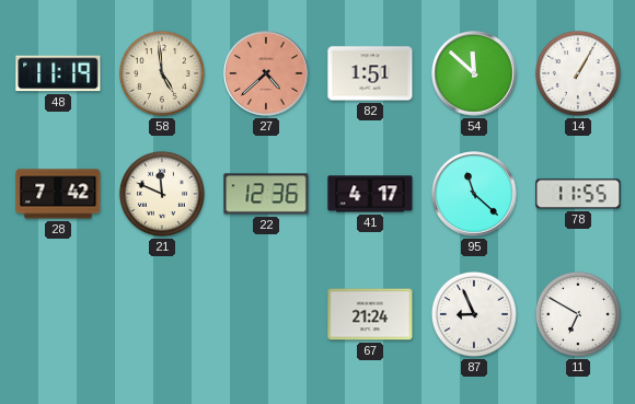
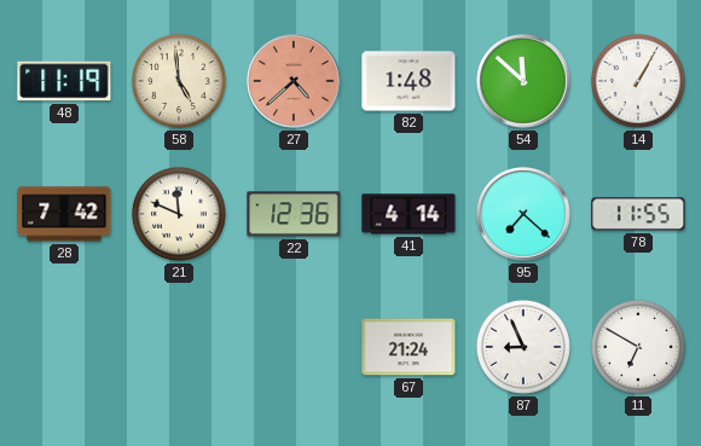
82: 1:51 -> 1:48
41: 4:17 -> 4:14
95: 11:22 -> 7:22
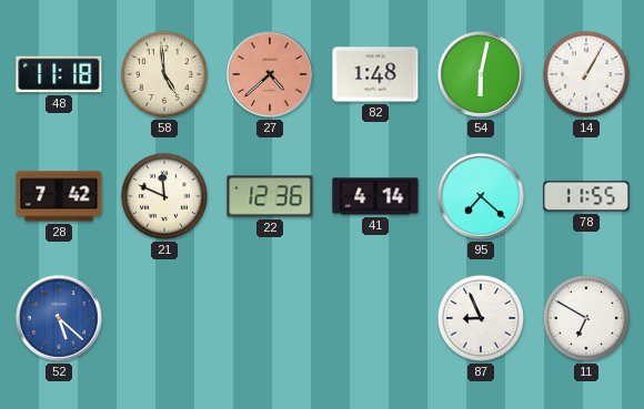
48: 11:19 -> 11:18
54: 11:52 -> 6:02
52: none -> 5:22
67: 21:24 -> none
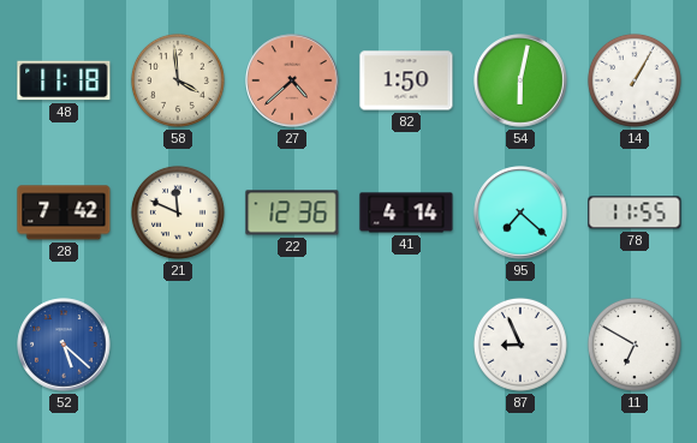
58: 4:59 -> 3:59
82: 1:48 -> 1:50
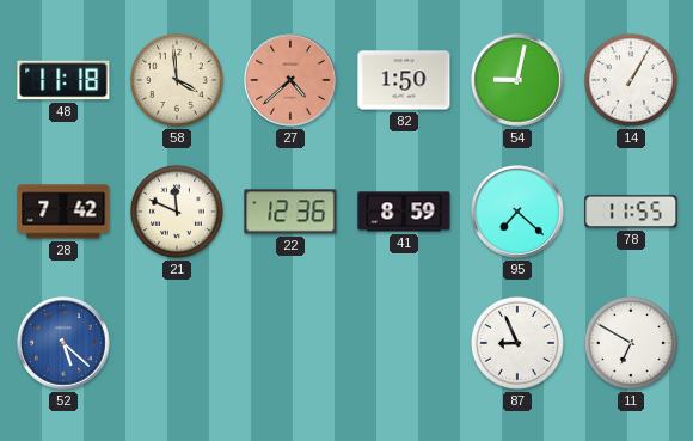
54: 6:02 -> 9:02
41: 4:14 -> 8:59
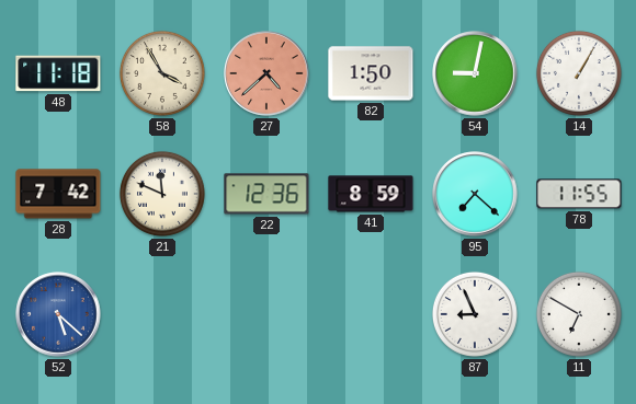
58: 3:59 -> 3:55
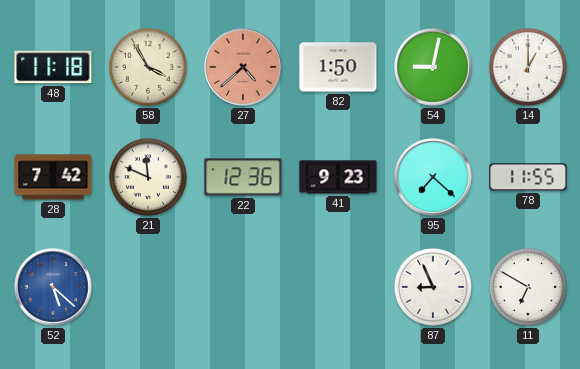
14: 1:05 -> 1:00
41: 8:59 -> 9:23
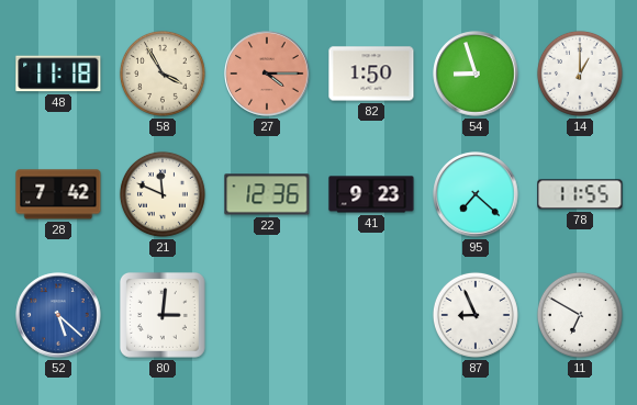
27: 4:38 -> 4:15
54: 9:02 -> 8:57
80: none -> 3:01
